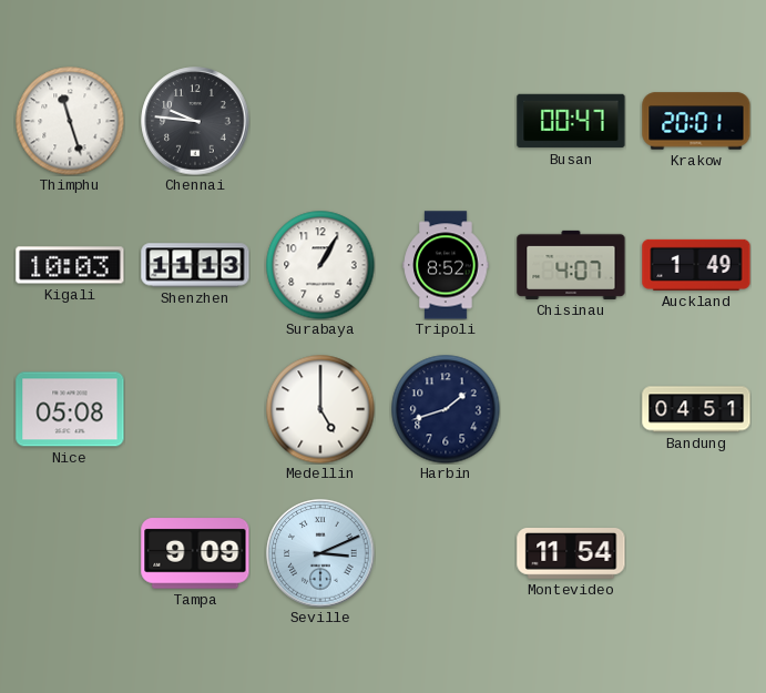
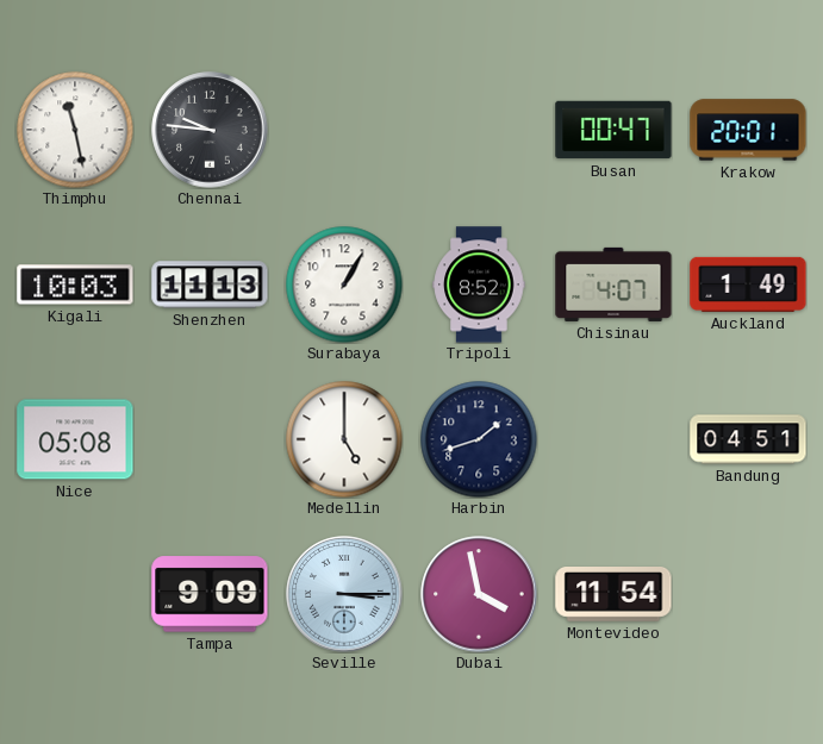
Thimphu: 11:27 -> 11:28
Seville: 3:11 -> 3:15
Dubai: none -> 3:58
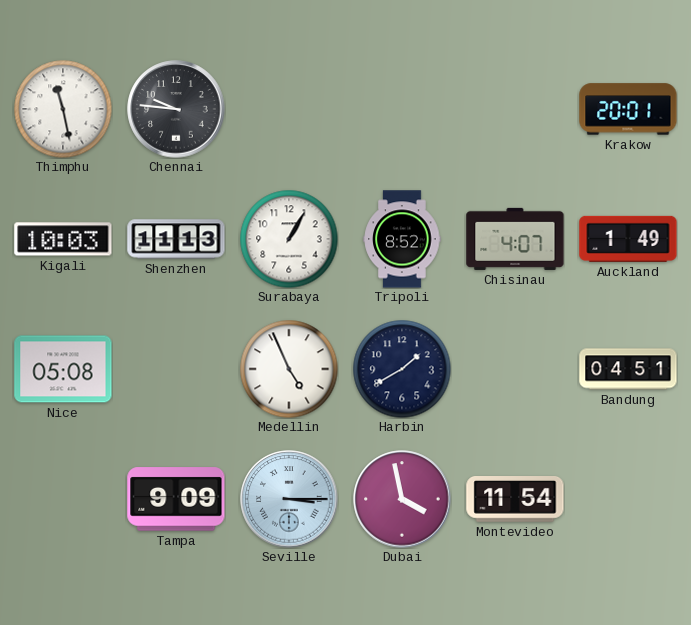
Busan: 00:47 -> none
Medellin: 5:00 -> 4:56
Harbin: 1:42 -> 1:40
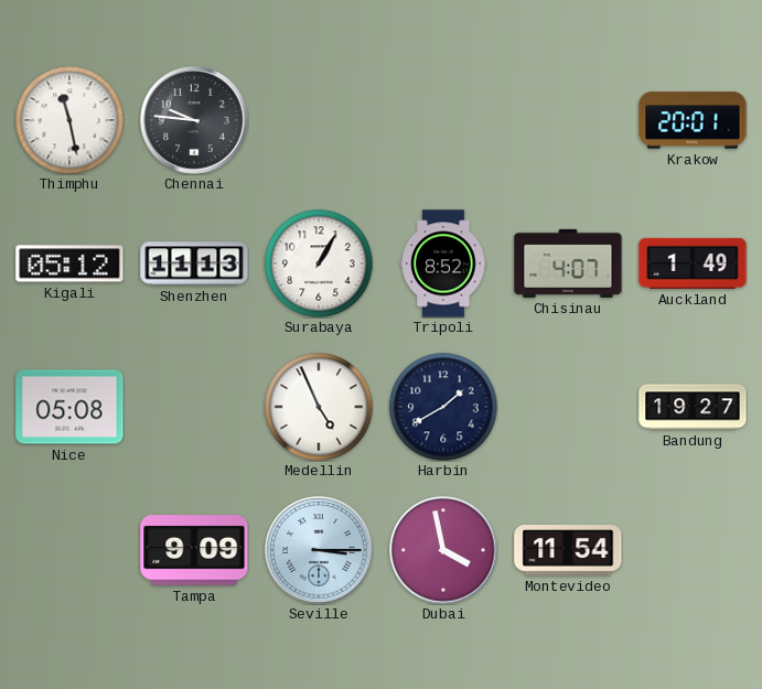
Kigali: 10:03 -> 05:12
Bandung: 04:51 -> 19:27
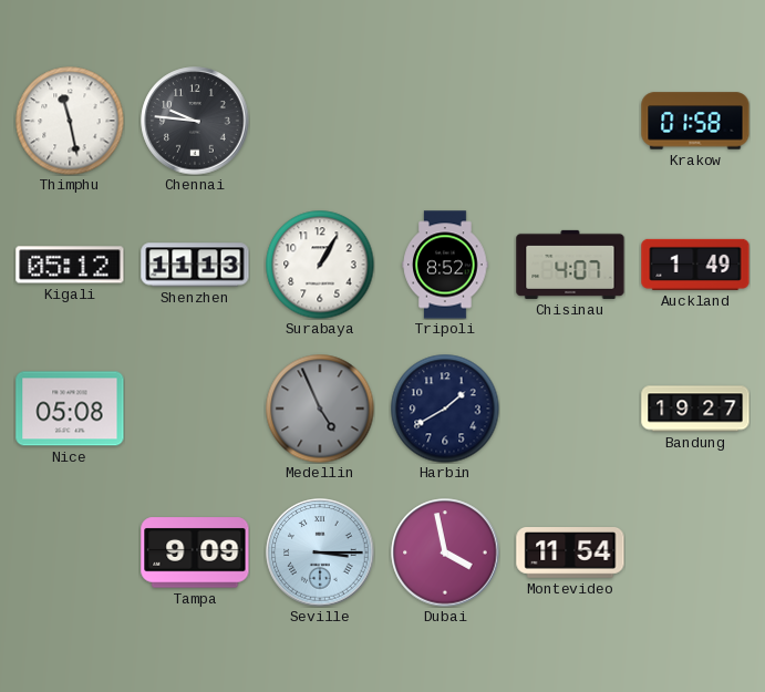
Krakow: 20:01 -> 01:58
Medellin dial: white -> grey
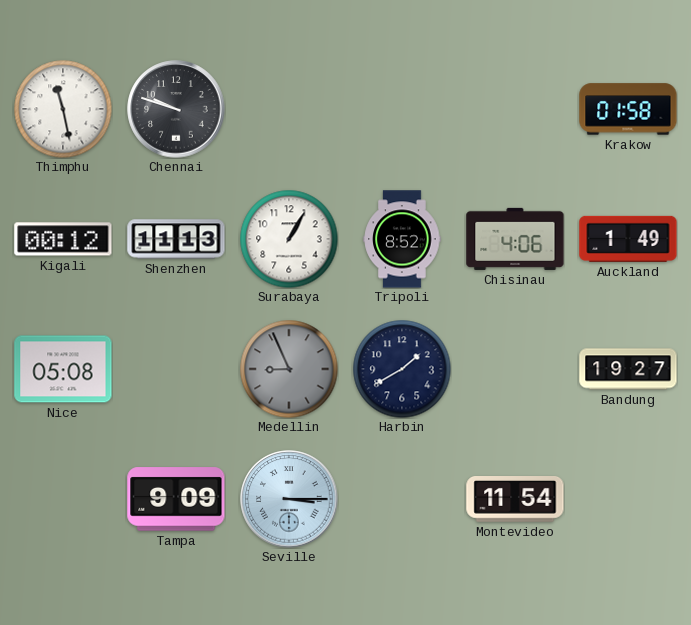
Chennai: 9:46 -> 9:48
Kigali: 05:12 -> 00:12
Chisinau: 4:07 -> 4:06
Medellin: 4:56 -> 8:56
Dubai: 3:58 -> none
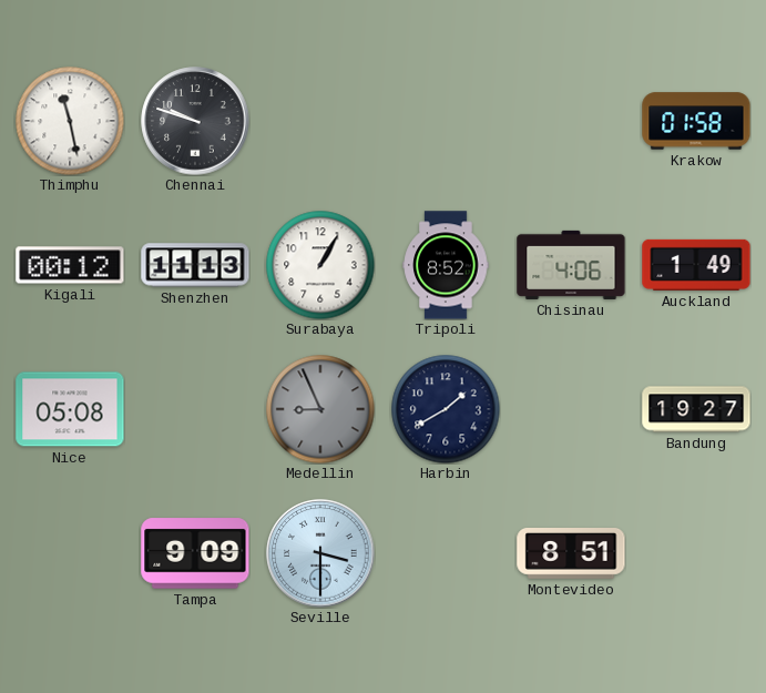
Seville: 3:15 -> 3:30
Montevideo: 11:54 -> 8:51
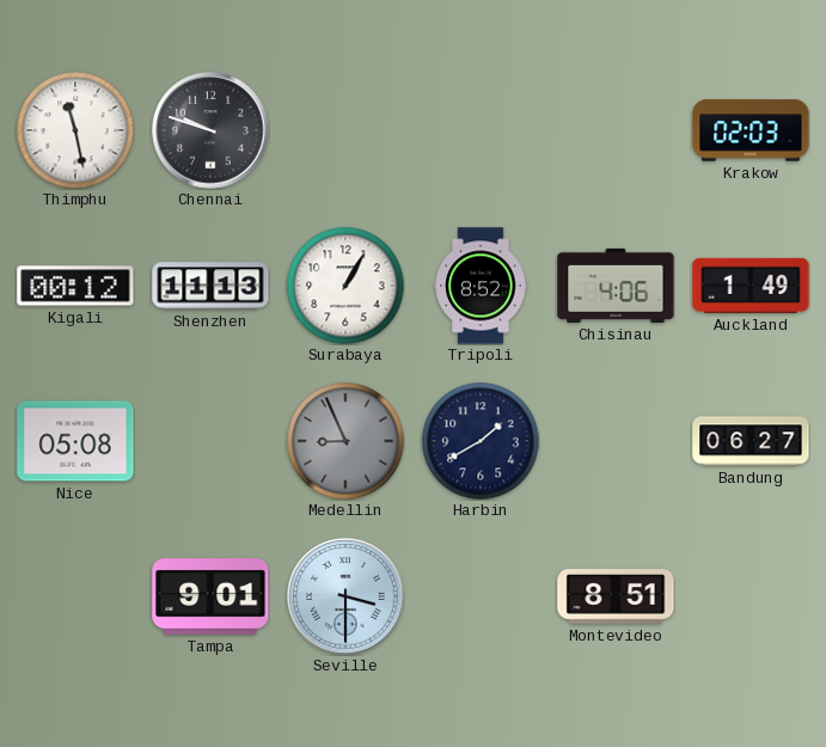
Krakow: 01:58 -> 02:03
Bandung: 19:27 -> 06:27
Tampa: 9:09 -> 9:01
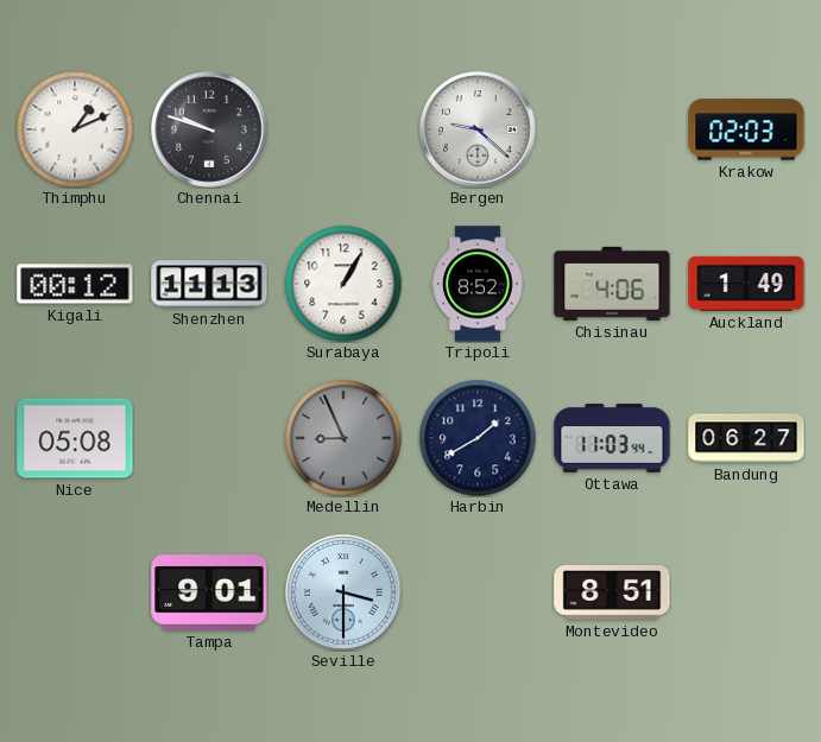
Thimphu: 11:28 -> 1:11
Bergen: none -> 9:22
Ottawa: none -> 11:03
